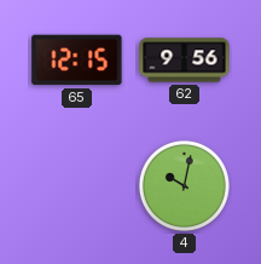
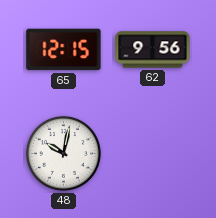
48: none -> 10:02
4: 10:02 -> none
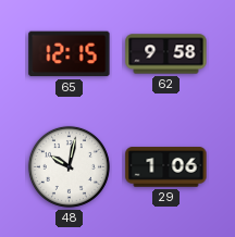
62: 9:56 -> 9:58
29: none -> 1:06
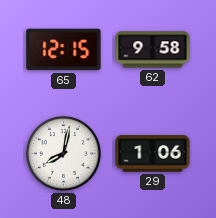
48: 10:02 -> 8:02
